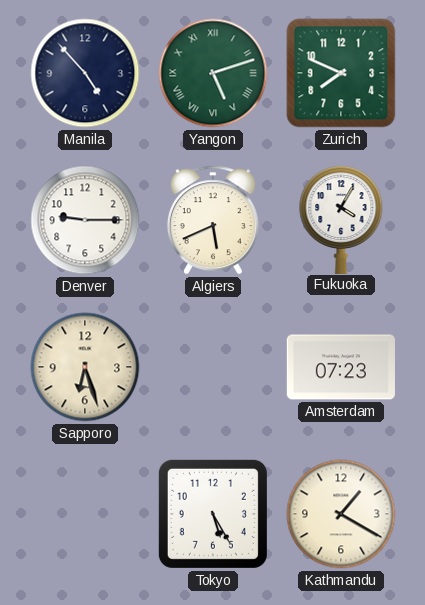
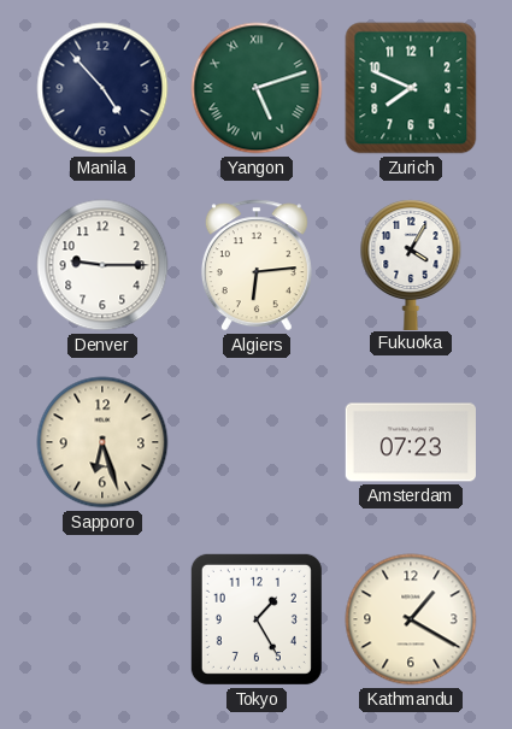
Algiers: 5:41 -> 6:14
Tokyo: 5:25 -> 1:25
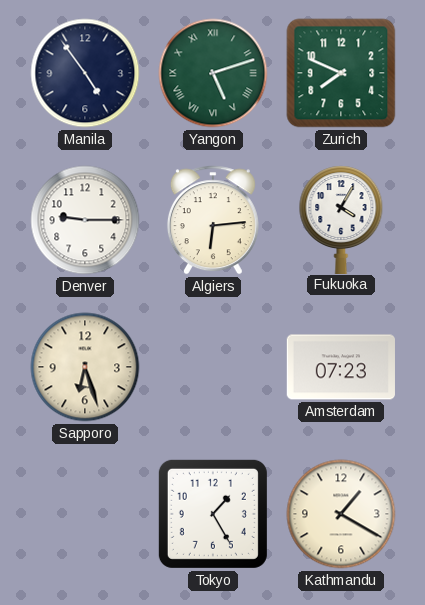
Manila: 4:53 -> 4:54
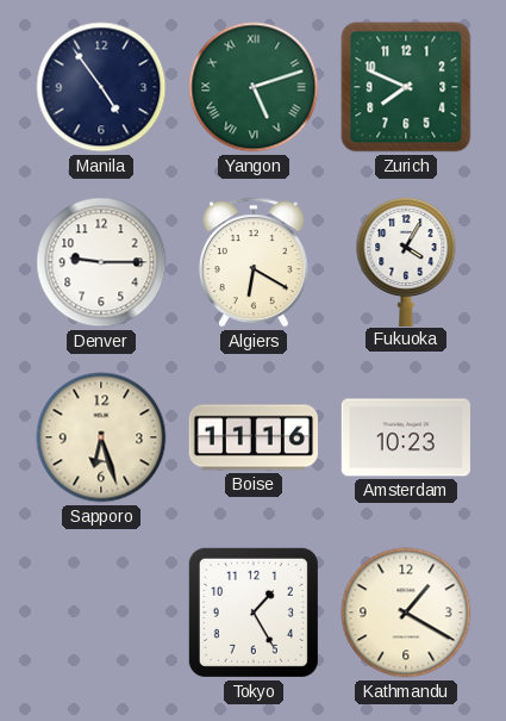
Algiers: 6:14 -> 6:20
Boise: none -> 11:16
Amsterdam: 07:23 -> 10:23
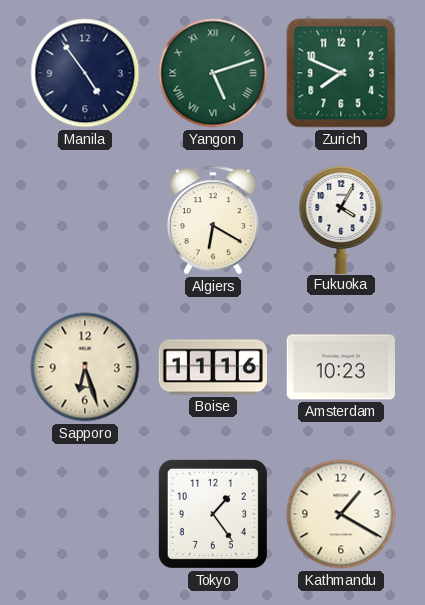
Denver: 9:15 -> none
Tokyo: 1:25 -> 1:24
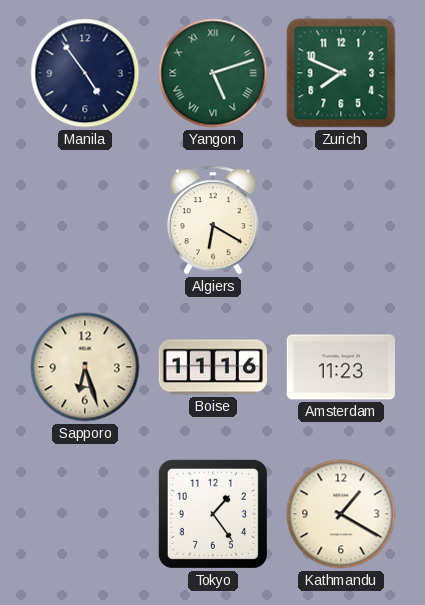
Fukuoka: 4:05 -> none
Amsterdam: 10:23 -> 11:23
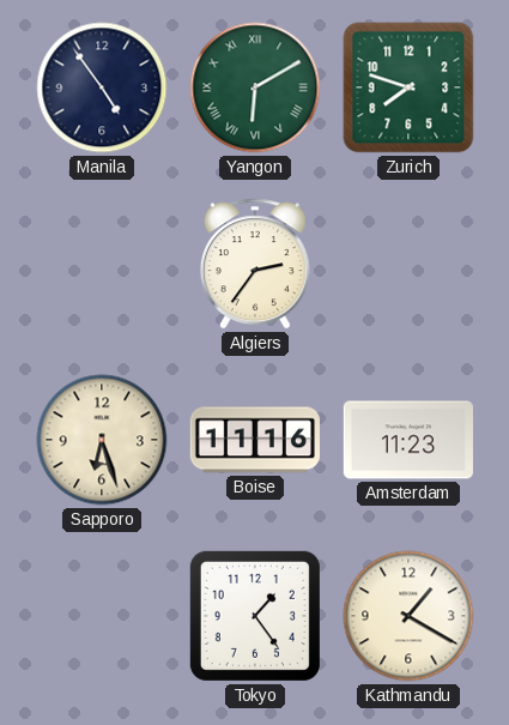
Yangon: 5:12 -> 6:10
Zurich: 7:49 -> 7:48
Algiers: 6:20 -> 2:36
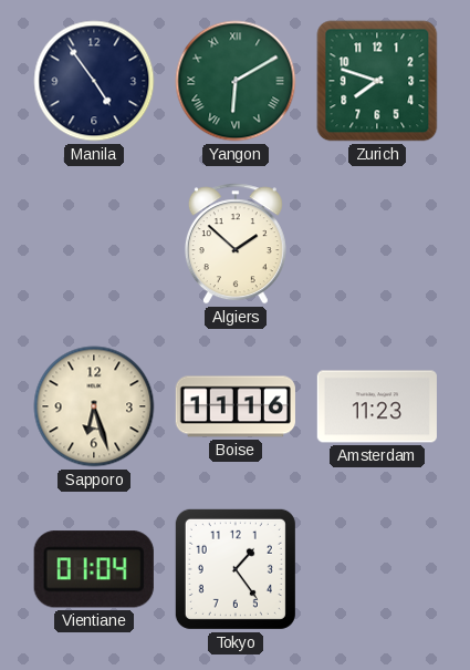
Algiers: 2:36 -> 1:52
Vientiane: none -> 01:04
Kathmandu: 1:20 -> none
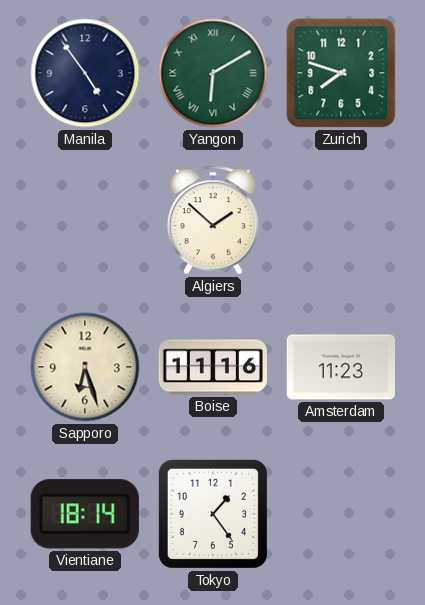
Vientiane: 01:04 -> 18:14
